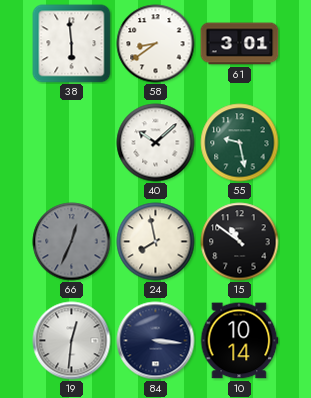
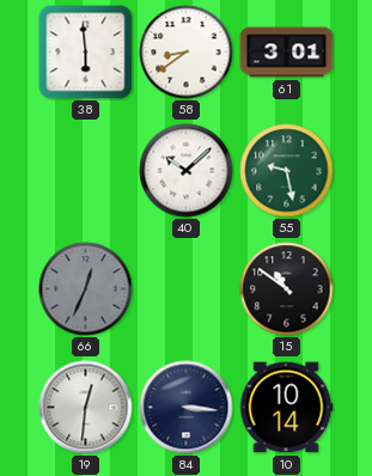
24: 7:58 -> none
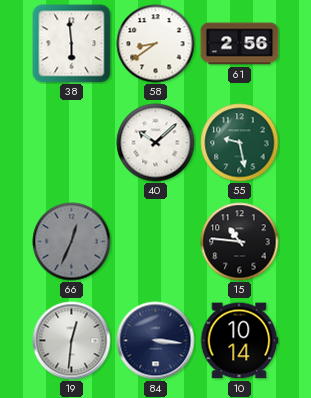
61: 3:01 -> 2:56
15: 10:51 -> 10:46
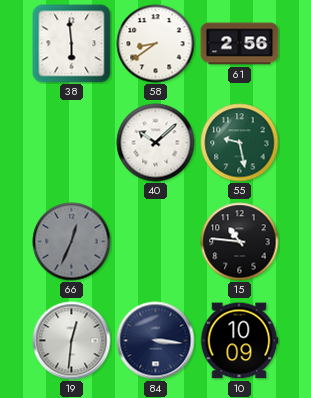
10: 10:14 -> 10:09
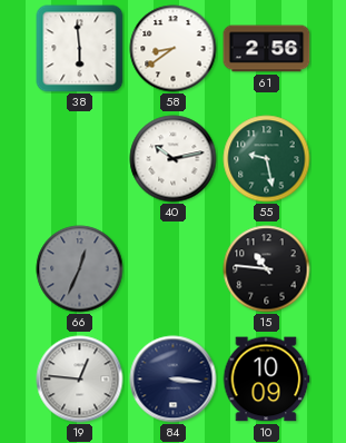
40: 10:08 -> 10:13
19: 12:31 -> 12:46
